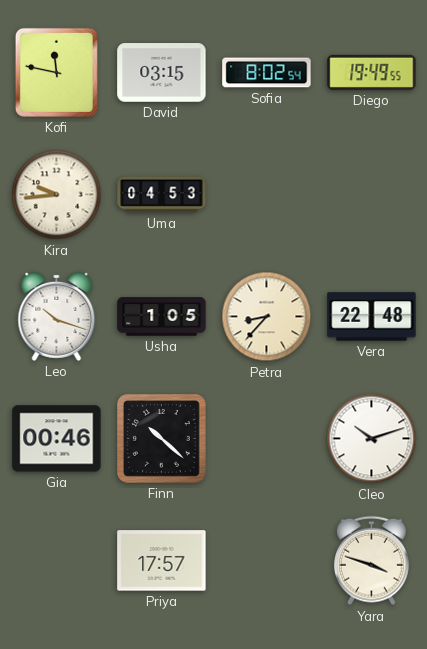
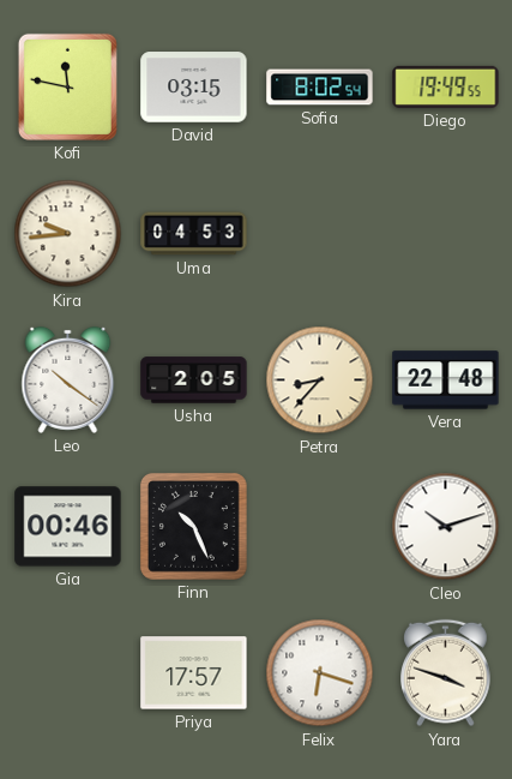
Leo: 10:18 -> 10:21
Usha: 1:05 -> 2:05
Finn: 10:22 -> 10:26
Felix: none -> 6:18
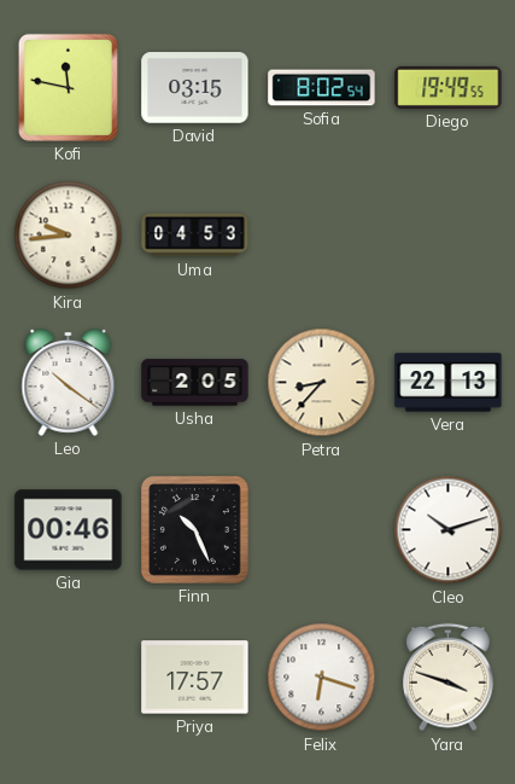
Vera: 22:48 -> 22:13
